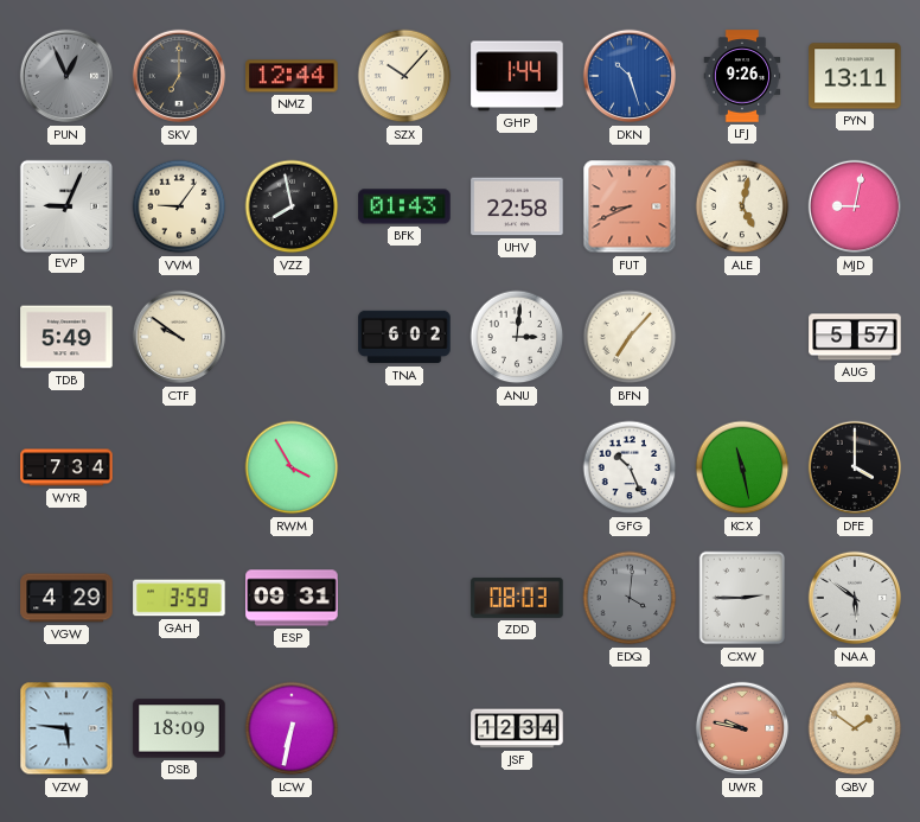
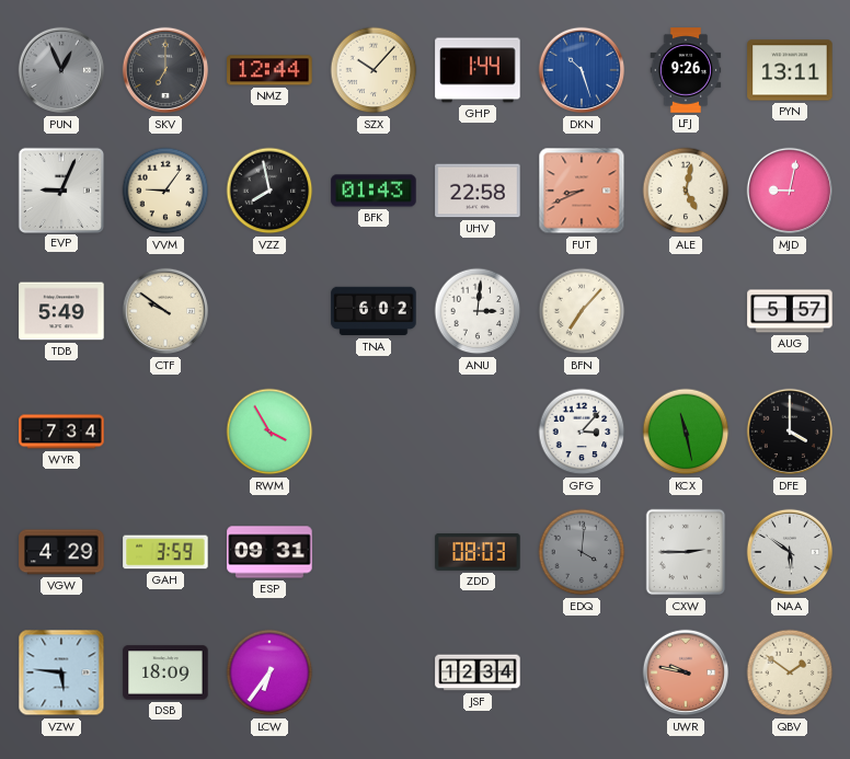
GFG: 10:26 -> 3:07
LCW: 6:32 -> 6:36
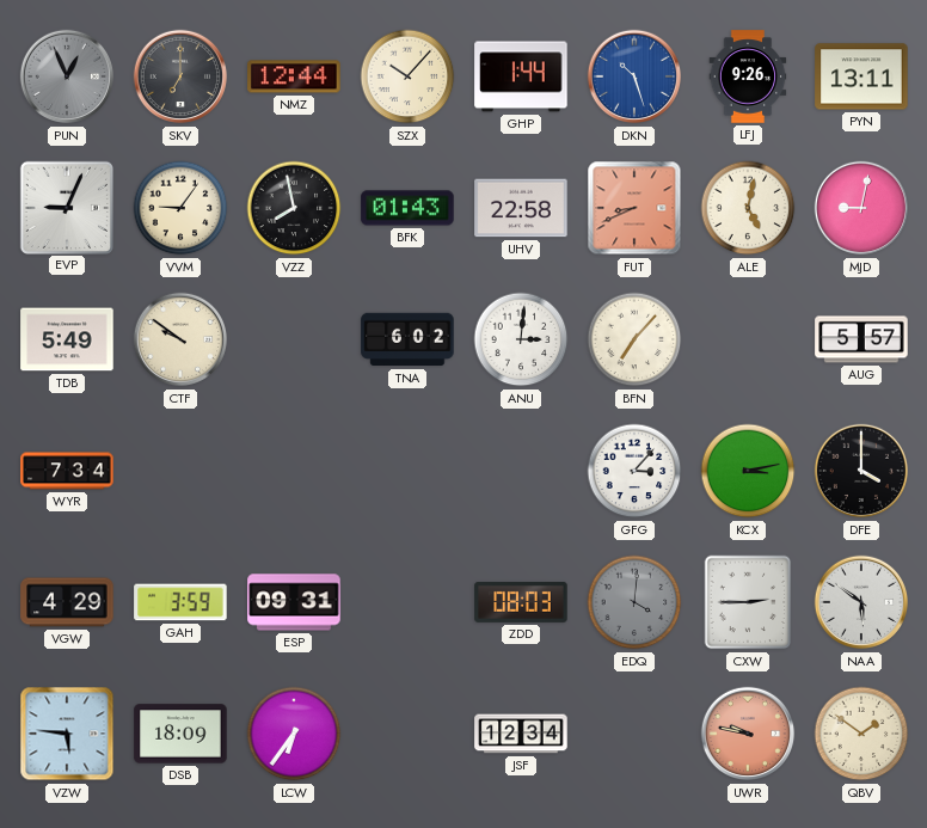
RWM: 3:55 -> none
KCX: 11:28 -> 3:13
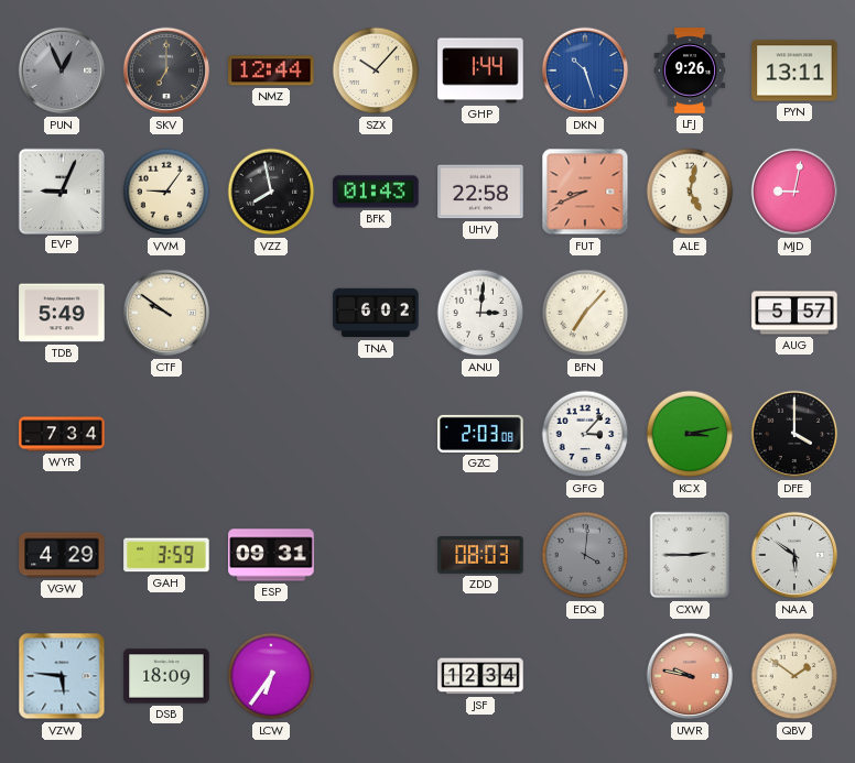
GZC: none -> 2:03
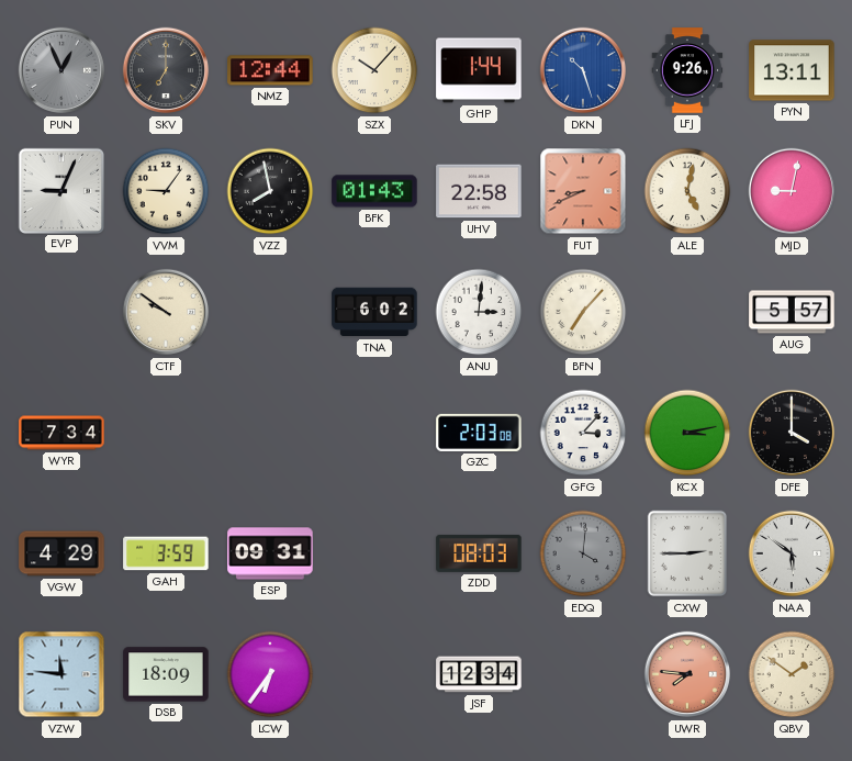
TDB: 5:49 -> none
VZW: 5:46 -> 11:46
UWR: 9:47 -> 7:46
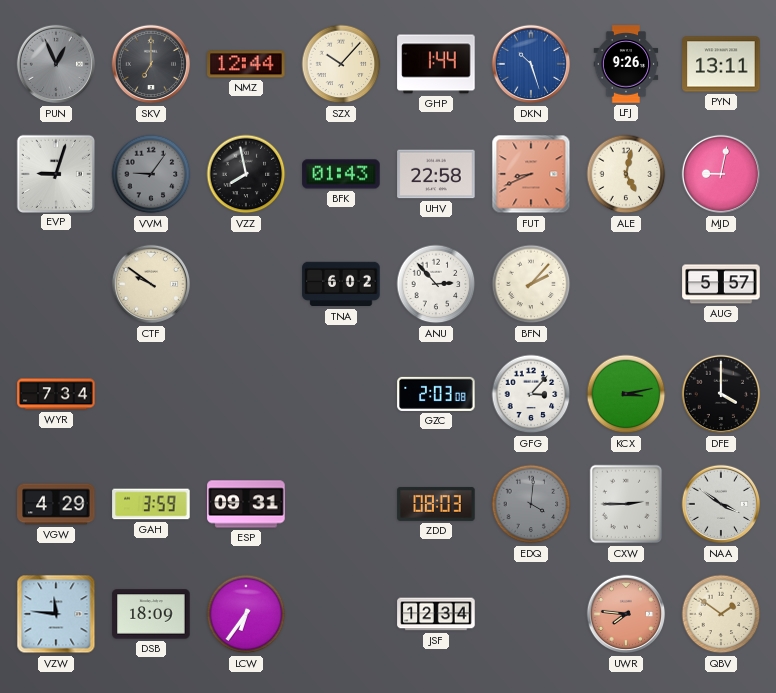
EVP: 9:04 -> 9:03
VVM dial: cream -> grey
ANU: 3:01 -> 2:53
BFN: 7:07 -> 2:07
NAA: 5:51 -> 3:51
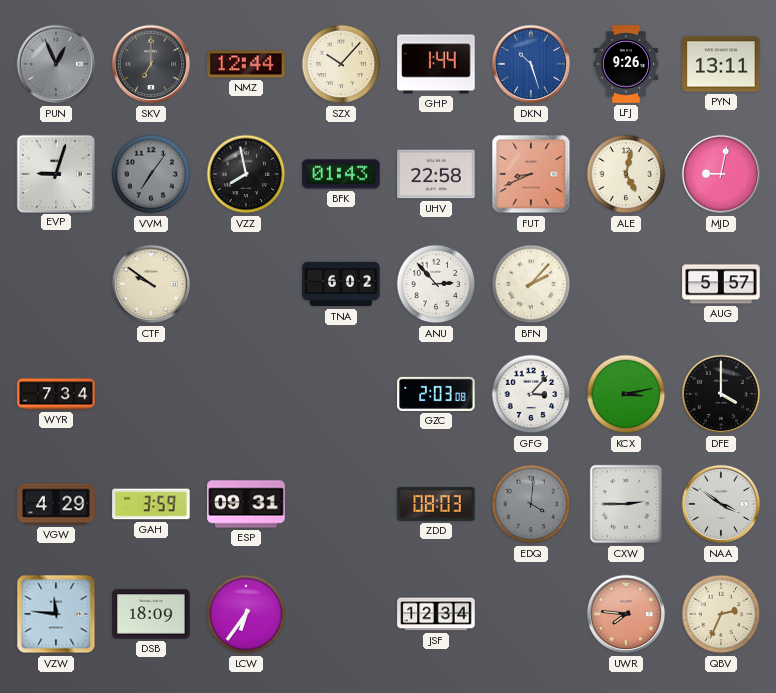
VVM: 9:06 -> 7:06
QBV: 1:51 -> 2:34
